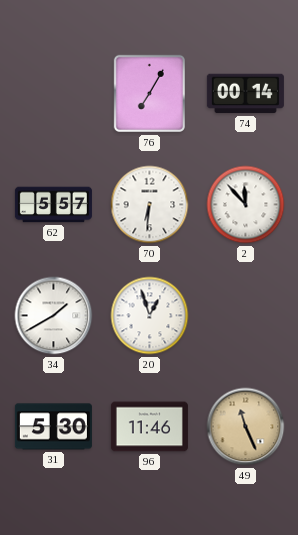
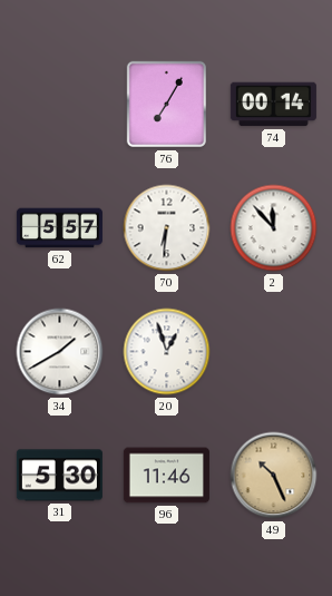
49: 11:26 -> 10:26
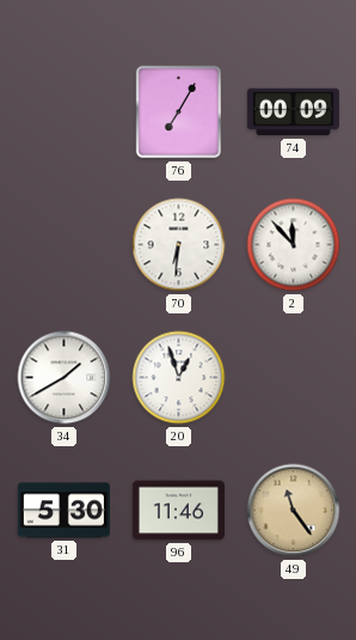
74: 00:14 -> 00:09
62: 5:57 -> none
49: 10:26 -> 11:24
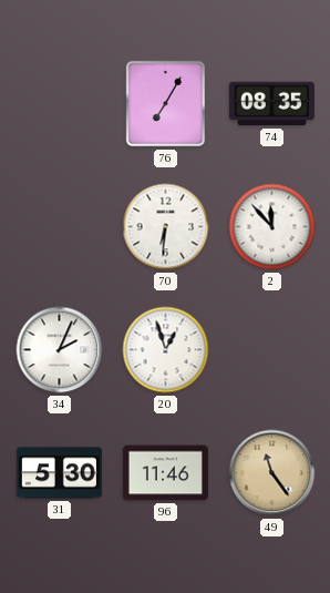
74: 00:09 -> 08:35
34: 1:40 -> 2:04
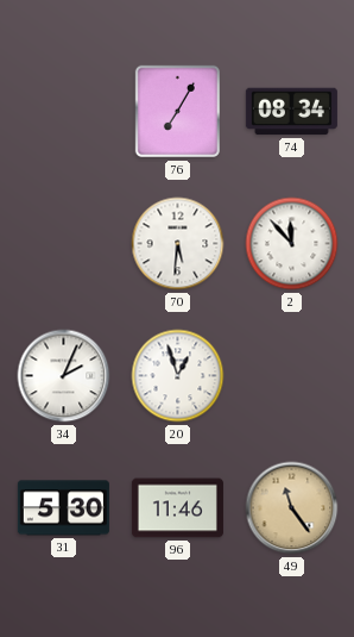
74: 08:35 -> 08:34
70: 6:31 -> 5:31
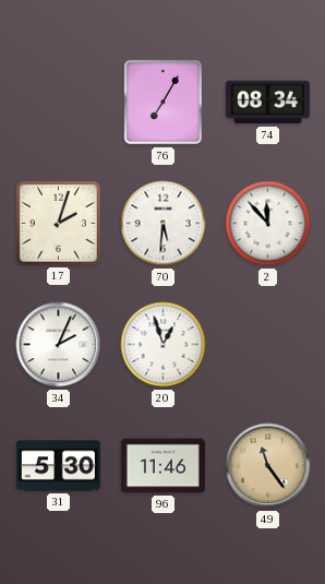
17: none -> 2:03
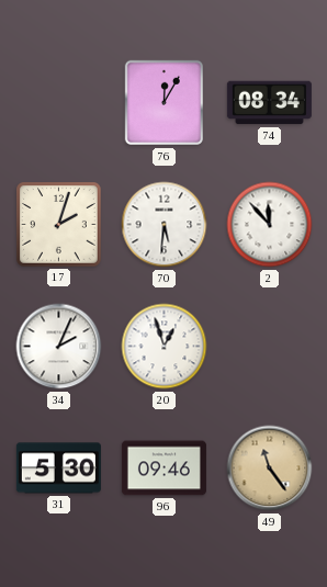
76: 7:05 -> 12:05
96: 11:46 -> 09:46
